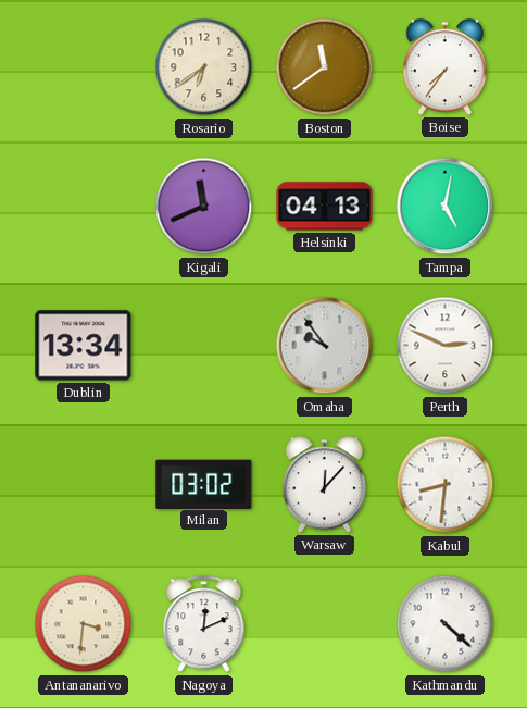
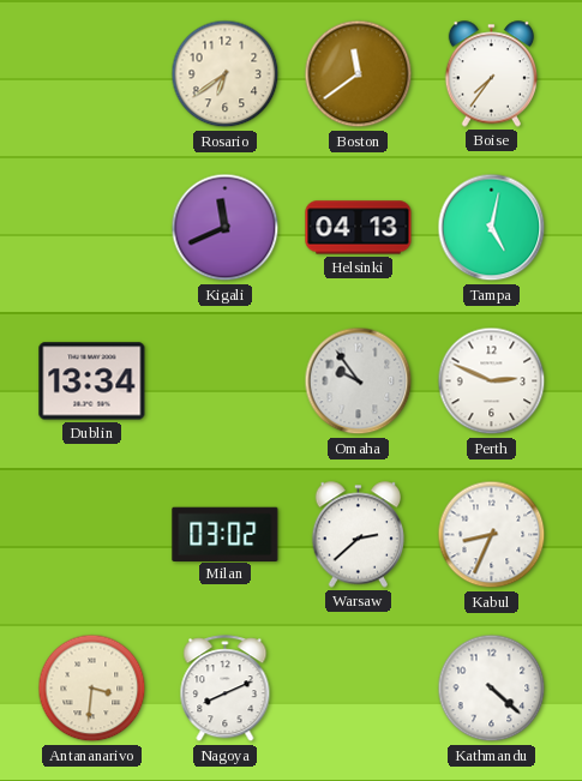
Warsaw: 12:07 -> 2:38
Kabul: 8:31 -> 8:34
Nagoya: 12:11 -> 8:11
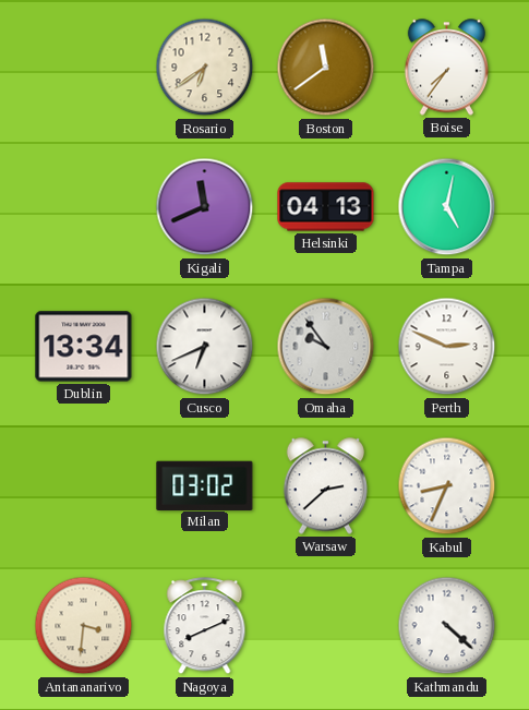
Cusco: none -> 6:41
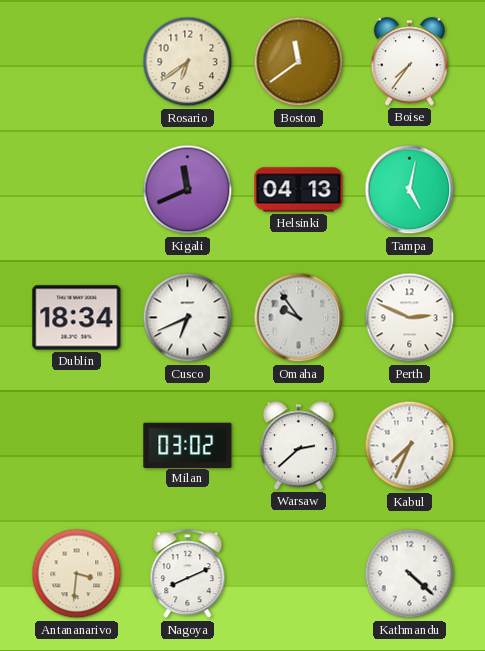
Dublin: 13:34 -> 18:34
Kabul: 8:34 -> 7:34
